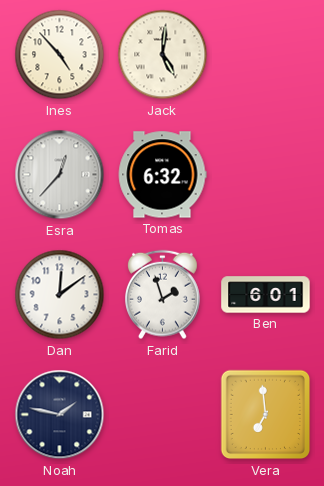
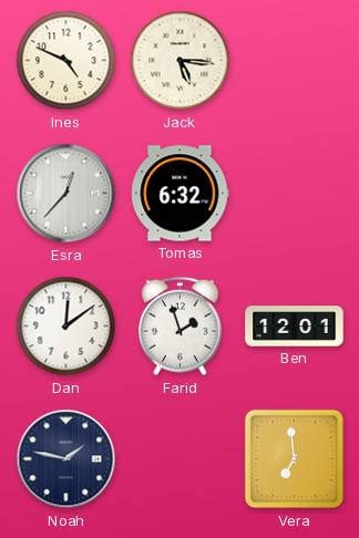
Ines: 4:53 -> 4:49
Jack: 5:01 -> 5:16
Ben: 6:01 -> 12:01
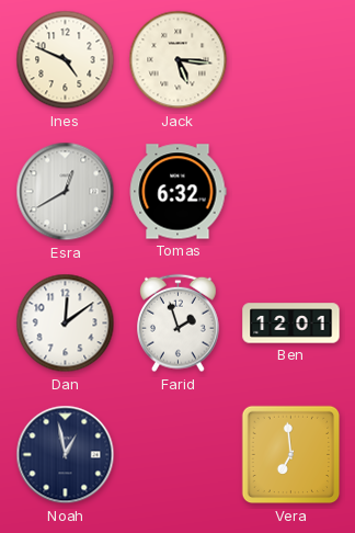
Esra: 12:37 -> 12:40
Noah: 1:47 -> 12:58
